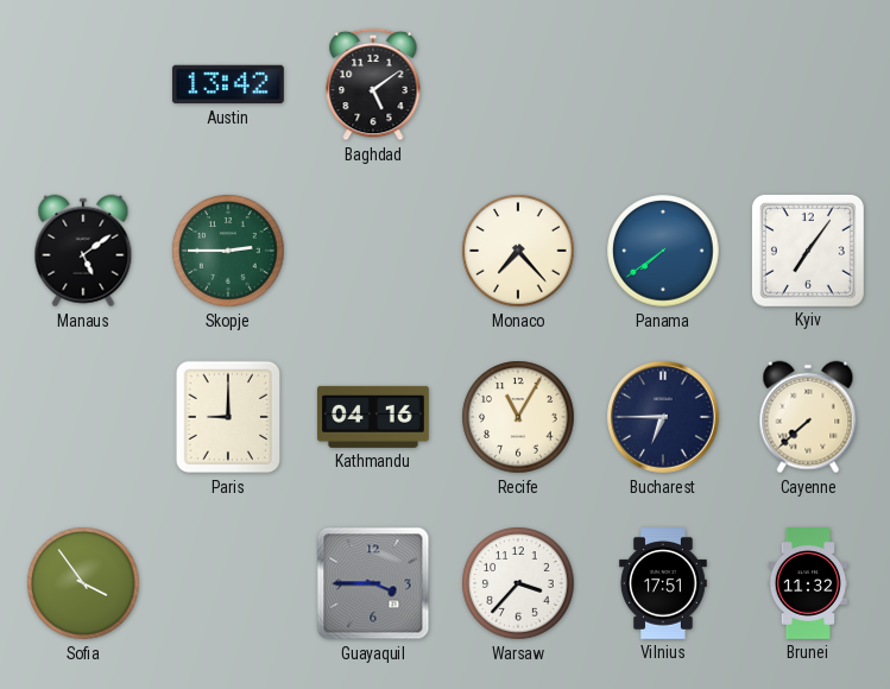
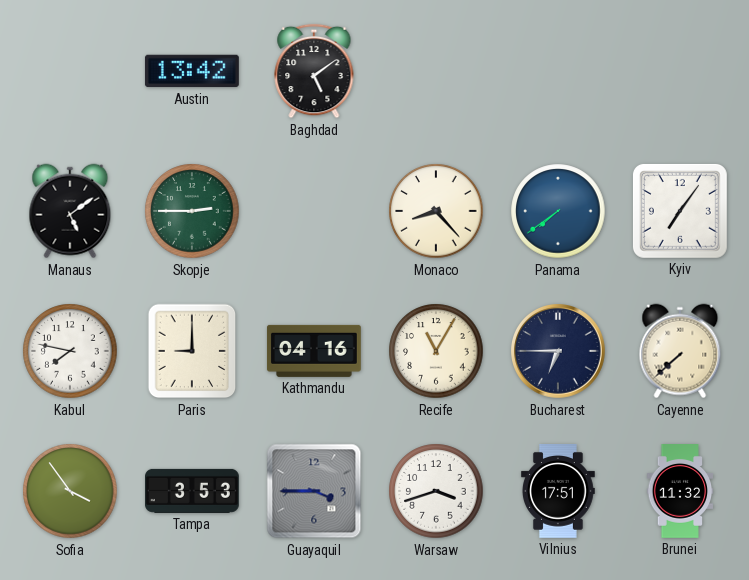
Monaco: 7:23 -> 8:23
Kabul: none -> 7:47
Tampa: none -> 3:53
Warsaw: 3:37 -> 3:42
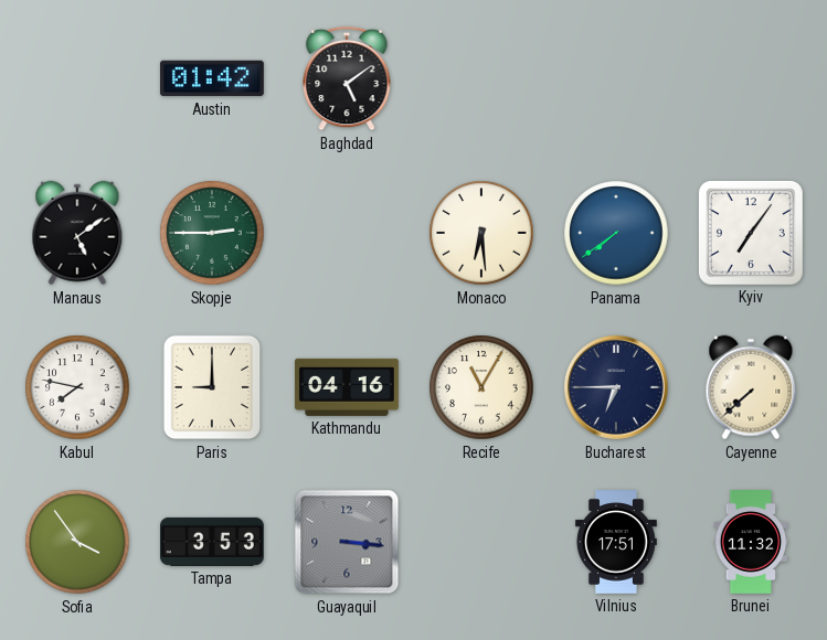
Austin: 13:42 -> 01:42
Monaco: 8:23 -> 6:29
Guayaquil: 3:45 -> 3:16
Warsaw: 3:42 -> none
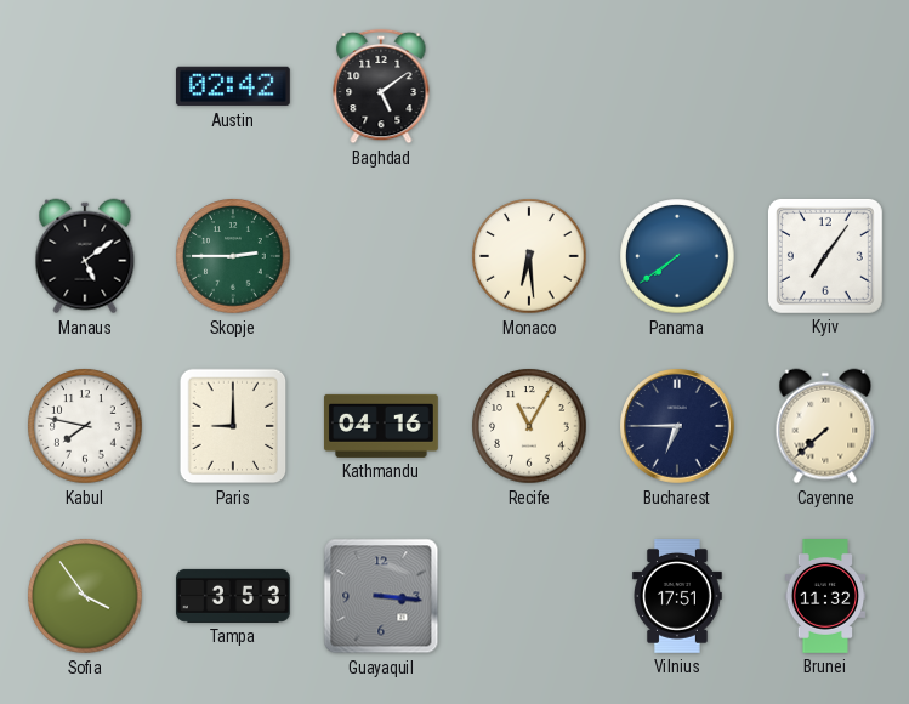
Austin: 01:42 -> 02:42
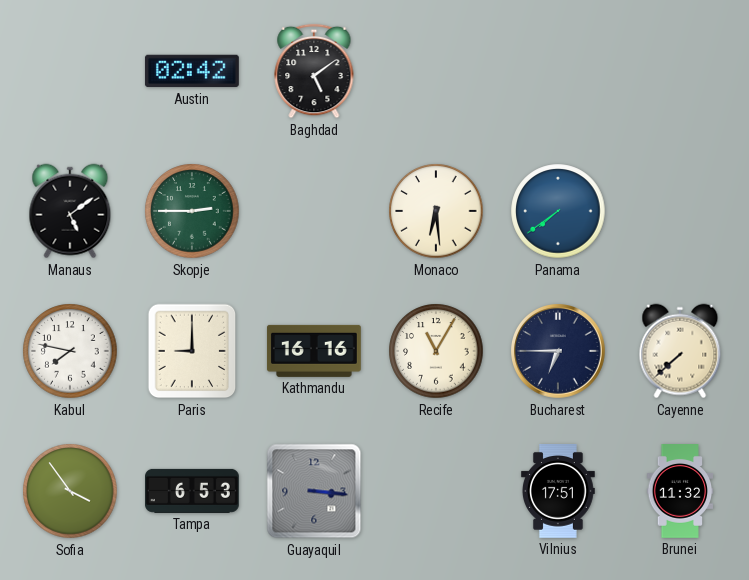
Kyiv: 7:06 -> none
Kathmandu: 04:16 -> 16:16
Tampa: 3:53 -> 6:53
